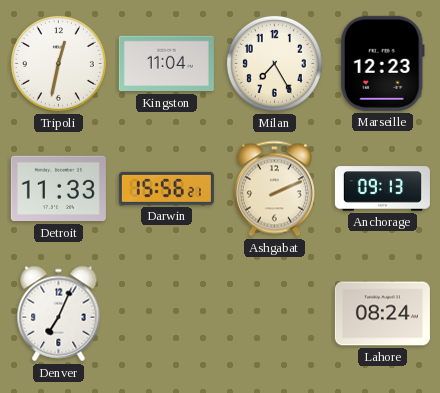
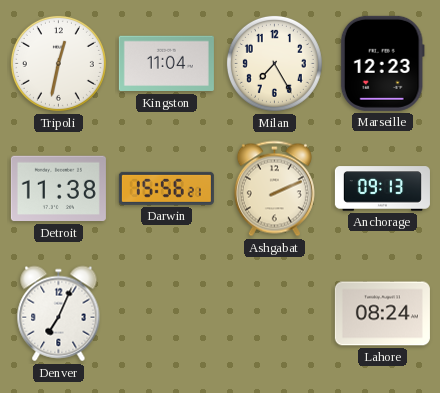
Detroit: 11:33 -> 11:38
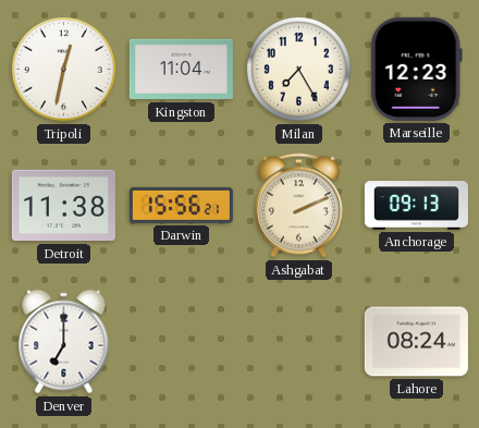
Denver: 7:04 -> 7:00
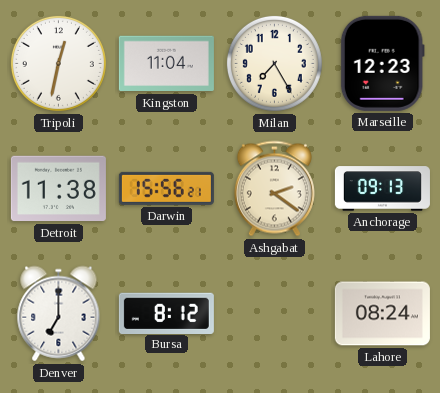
Ashgabat: 2:11 -> 2:21
Bursa: none -> 8:12
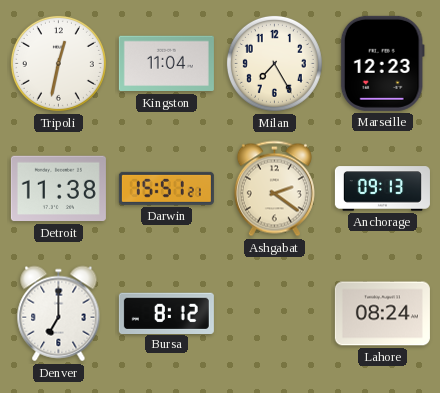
Darwin: 15:56 -> 15:51
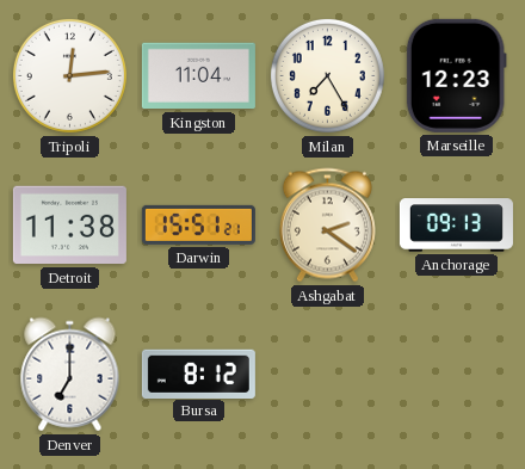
Tripoli: 12:32 -> 12:14
Lahore: 08:24 -> none
